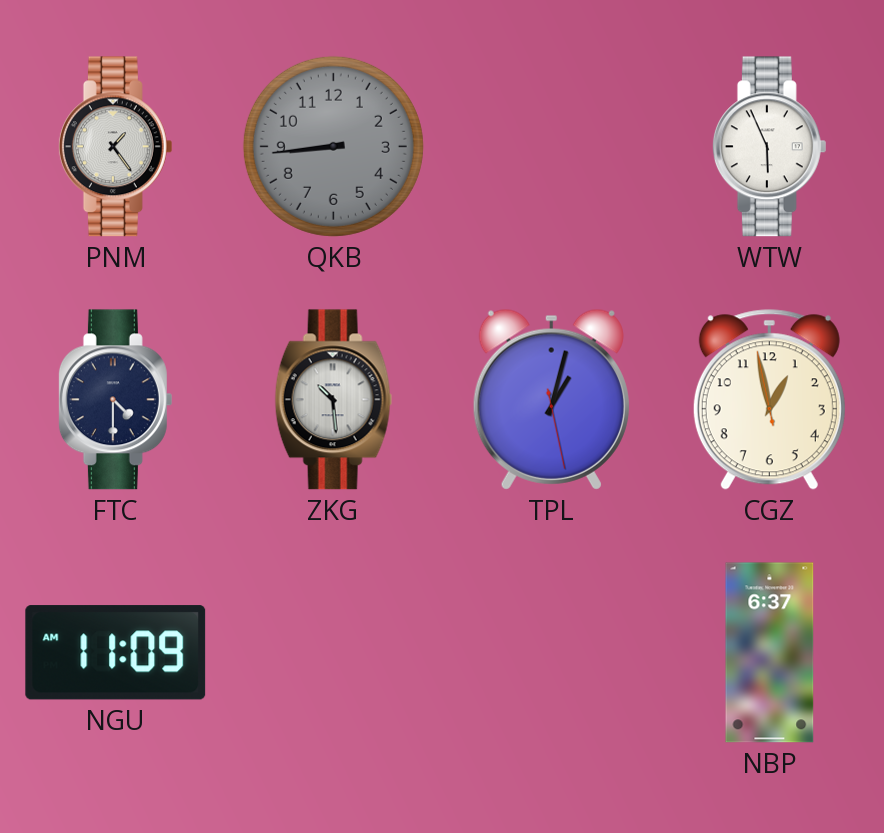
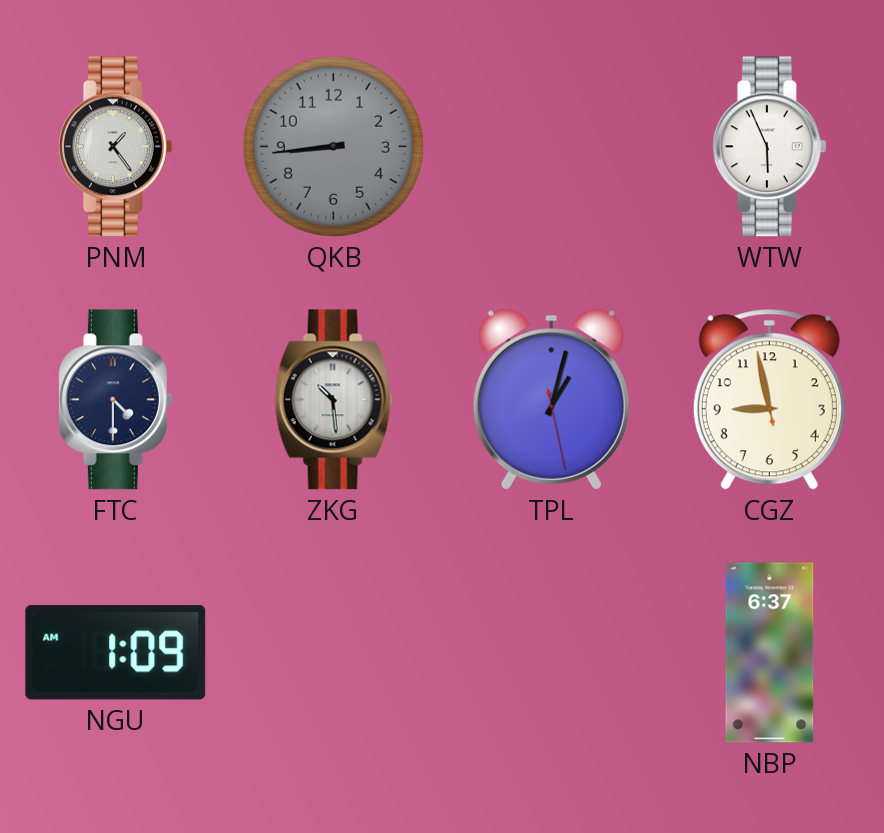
CGZ: 12:57 -> 8:57
NGU: 11:09 -> 1:09
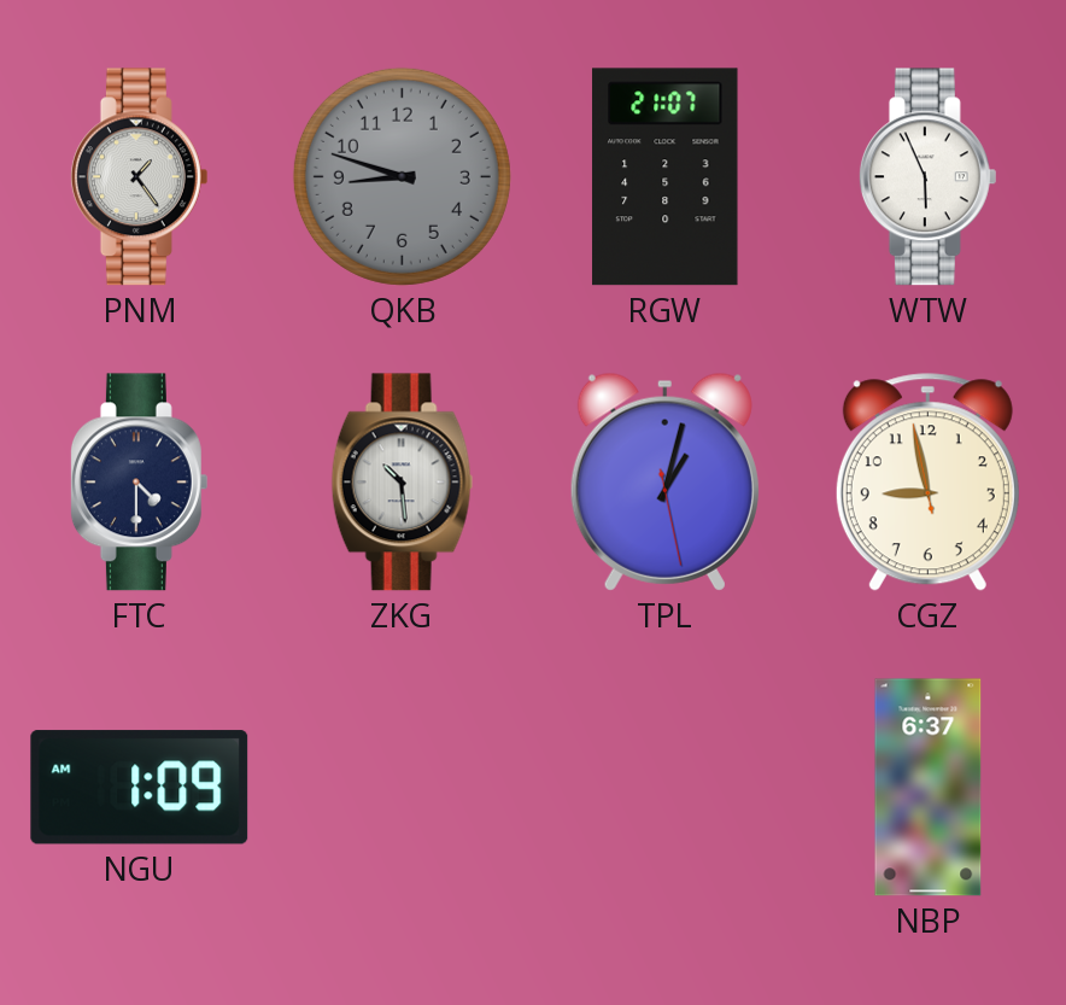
QKB: 8:44 -> 8:48
RGW: none -> 21:07
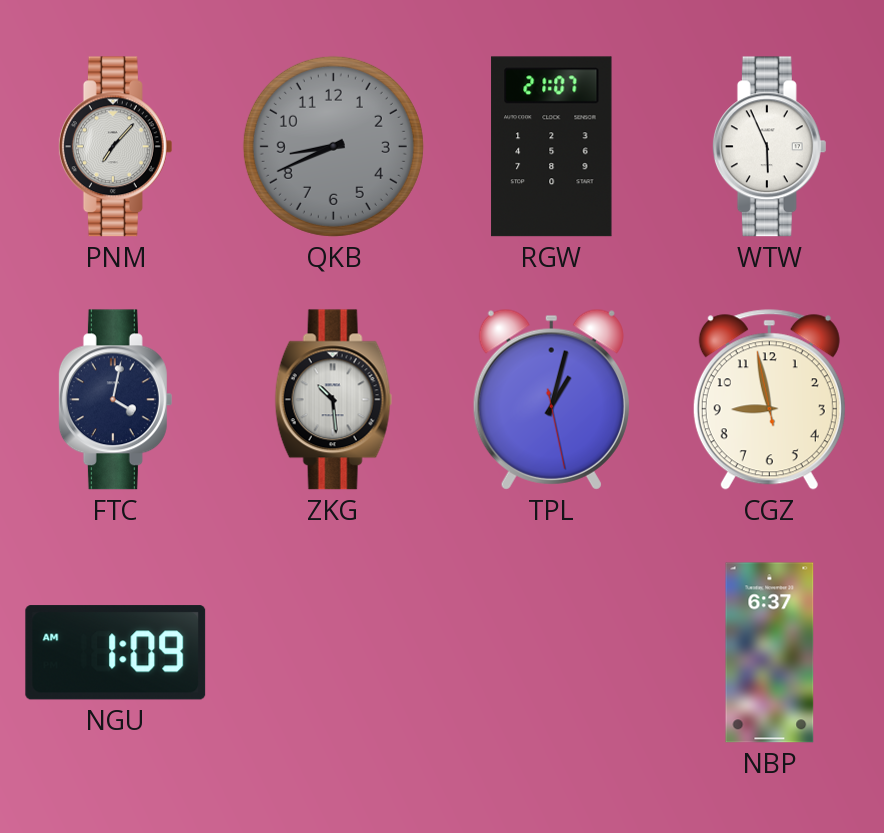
PNM: 1:24 -> 7:07
QKB: 8:48 -> 8:41
FTC: 4:30 -> 4:02
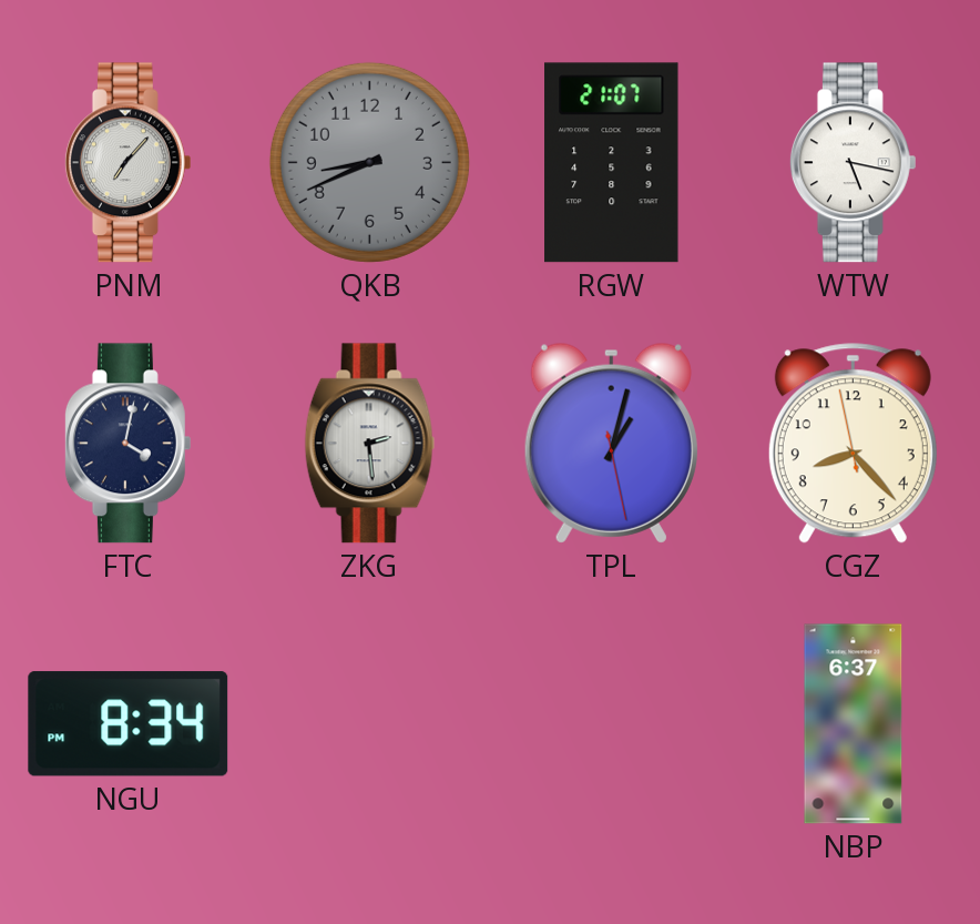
WTW: 5:56 -> 5:17
ZKG: 10:29 -> 2:29
CGZ: 8:57 -> 8:22
NGU: 1:09 -> 8:34
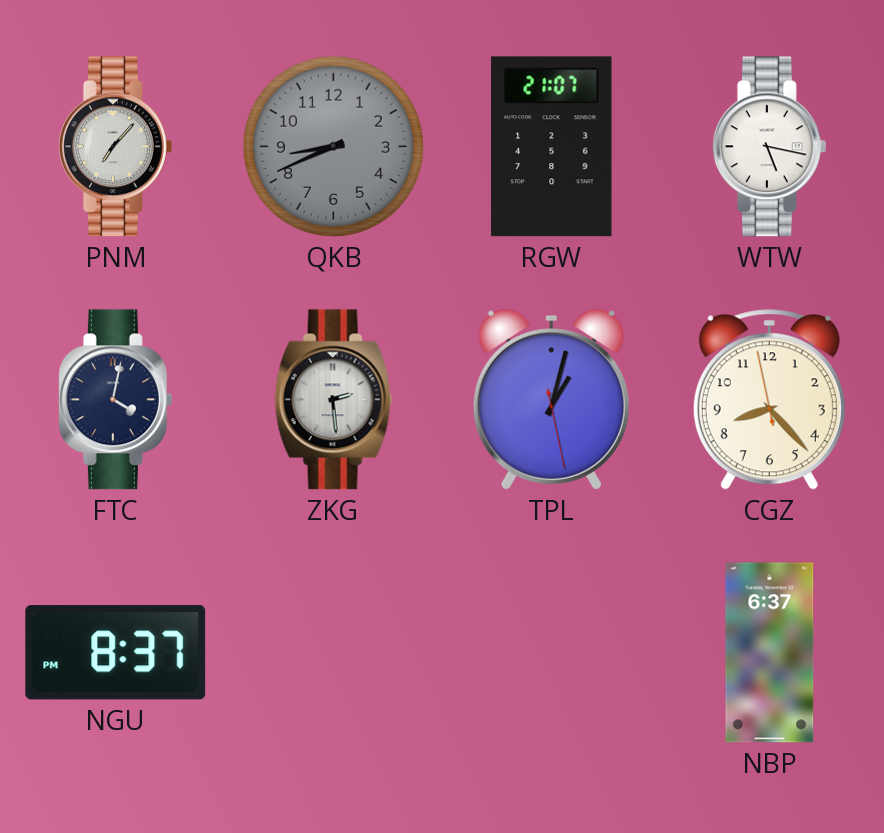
NGU: 8:34 -> 8:37
